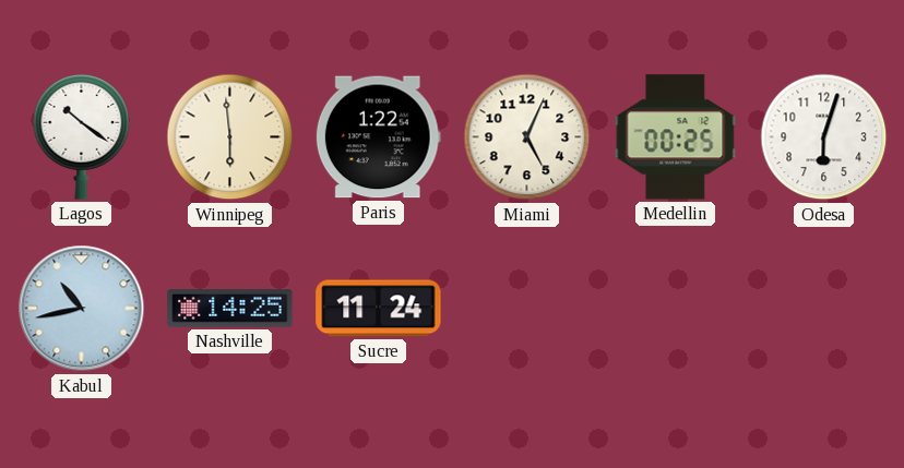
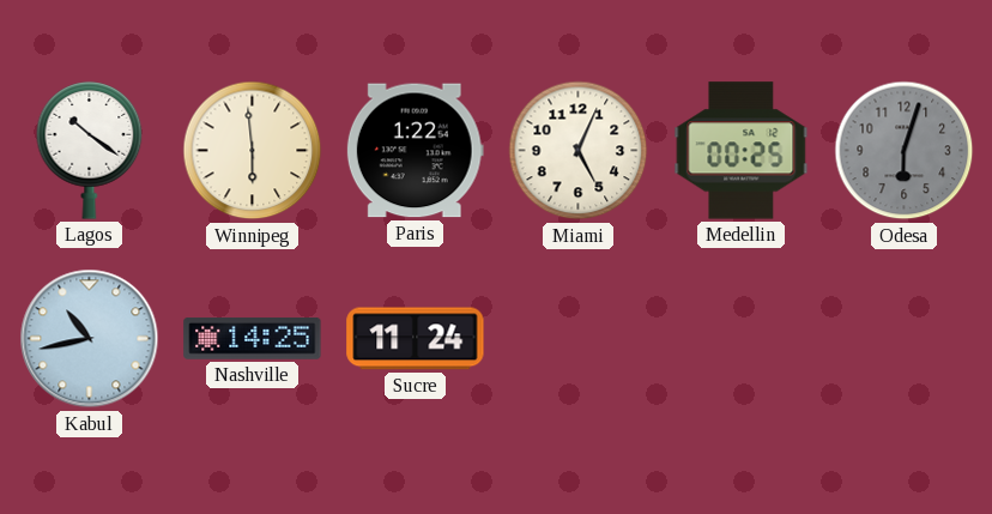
Odesa dial: white -> grey
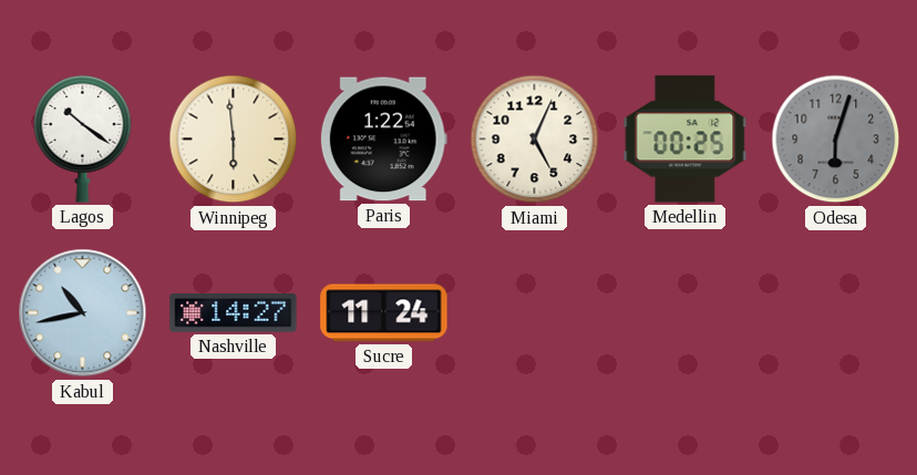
Nashville: 14:25 -> 14:27
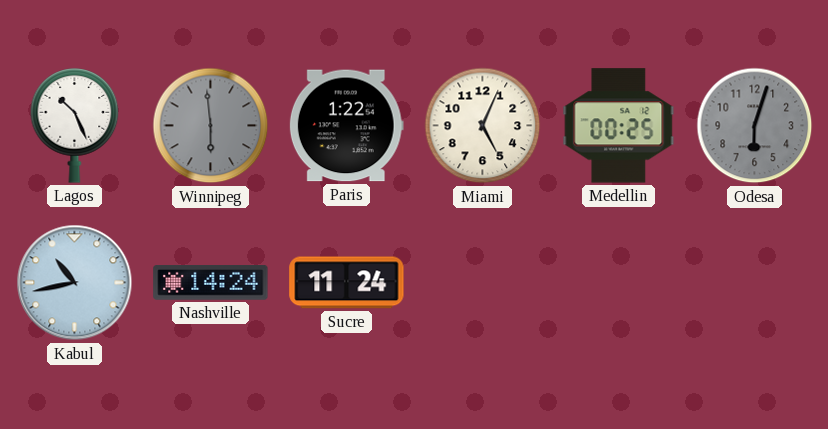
Lagos: 10:21 -> 10:26
Winnipeg dial: cream -> grey
Nashville: 14:27 -> 14:24
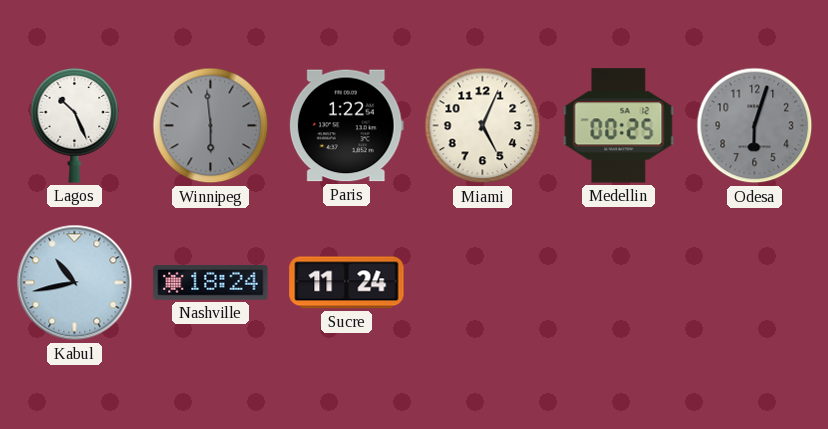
Nashville: 14:24 -> 18:24
